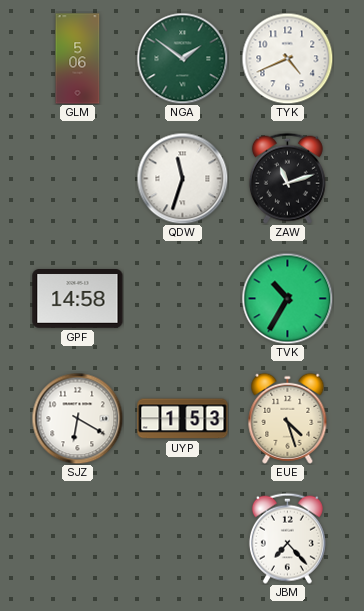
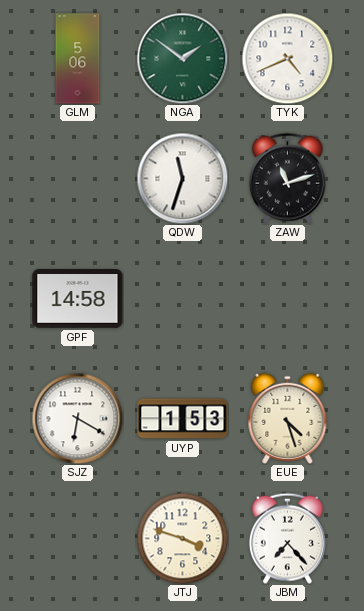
TVK: 10:35 -> none
JTJ: none -> 3:48
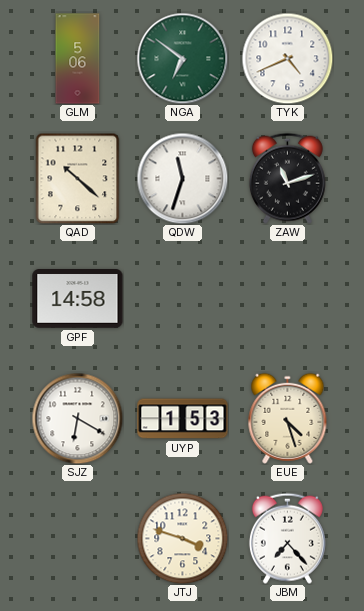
NGA: 1:51 -> 6:51
QAD: none -> 10:22
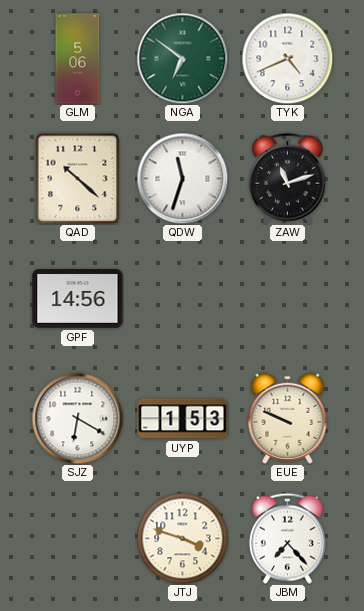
GPF: 14:58 -> 14:56
EUE: 4:27 -> 9:49
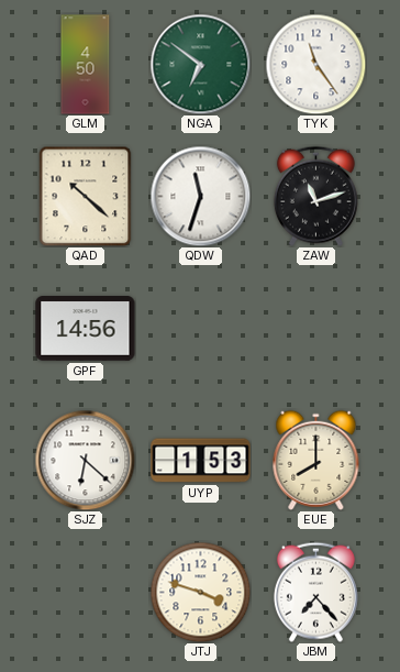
GLM: 5:06 -> 4:50
TYK: 4:41 -> 11:24
SJZ: 6:20 -> 6:22
EUE: 9:49 -> 8:00
